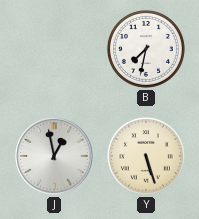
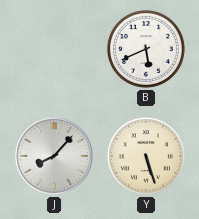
B: 7:32 -> 5:41
J: 12:58 -> 8:07
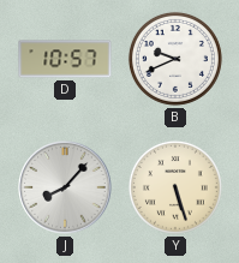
D: none -> 10:57
B: 5:41 -> 9:41
